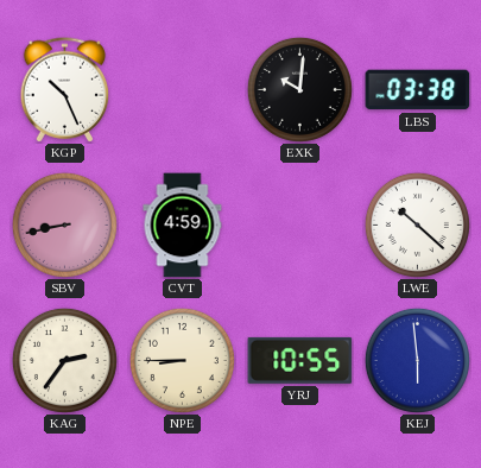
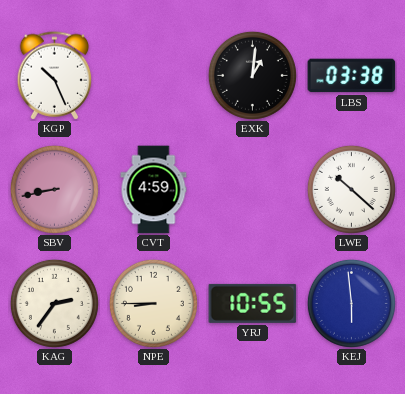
EXK: 10:01 -> 1:01
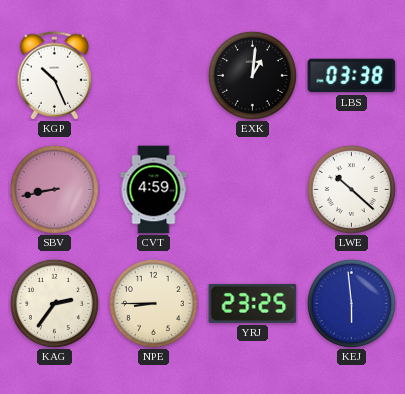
YRJ: 10:55 -> 23:25
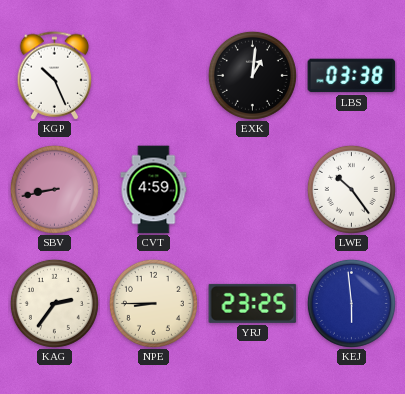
LWE: 10:22 -> 10:24
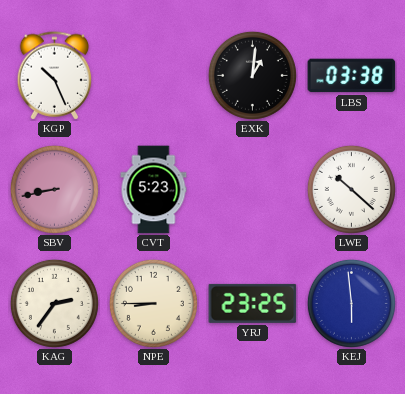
CVT: 4:59 -> 5:23
LWE: 10:24 -> 10:22
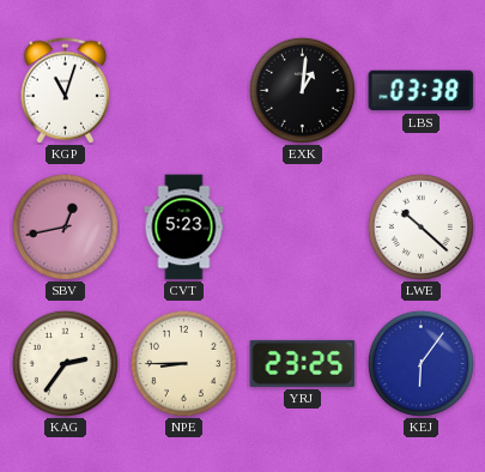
KGP: 10:26 -> 11:03
SBV: 8:43 -> 12:43
KEJ: 5:59 -> 6:06
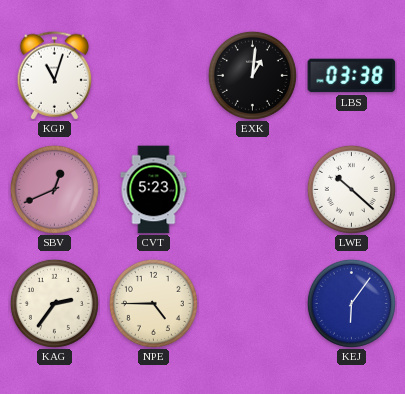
SBV: 12:43 -> 12:41
NPE: 8:45 -> 4:45
YRJ: 23:25 -> none
